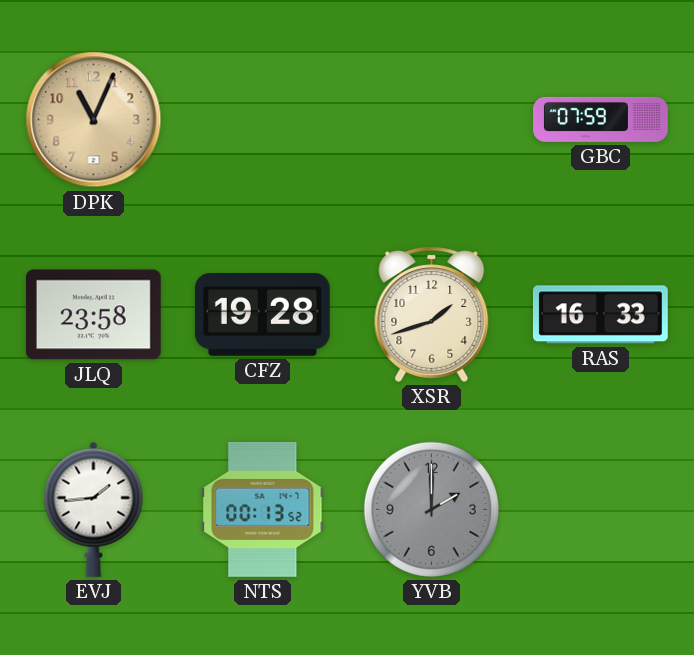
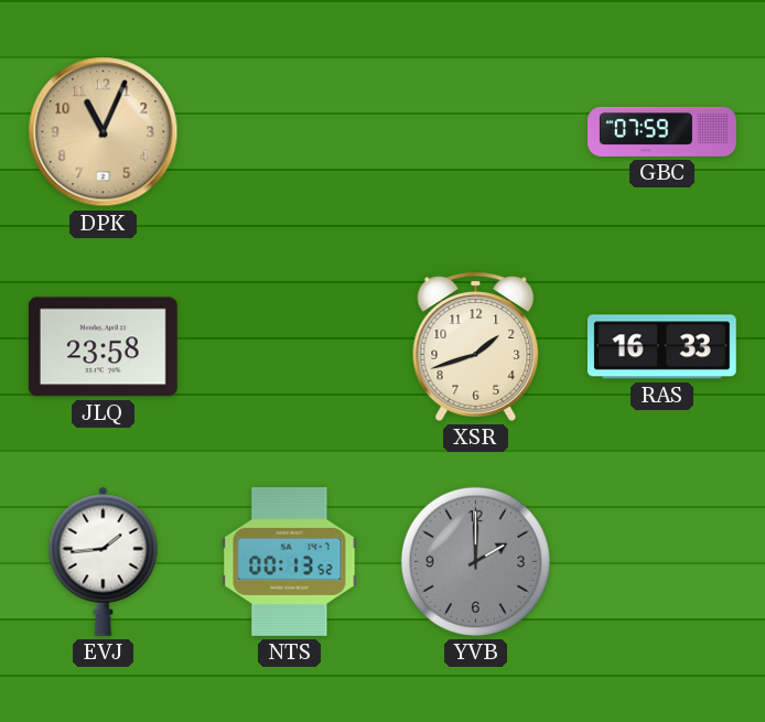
CFZ: 19:28 -> none
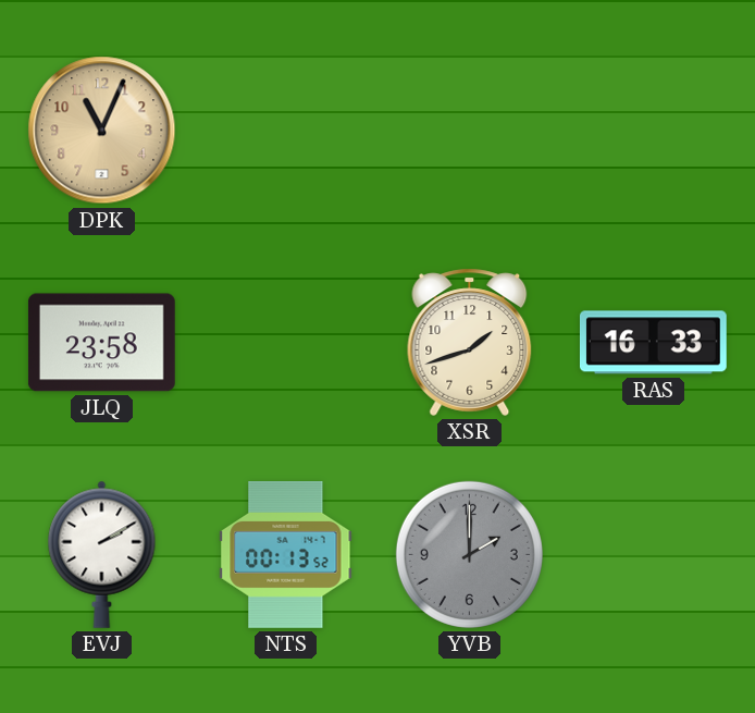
GBC: 07:59 -> none
EVJ: 1:44 -> 2:10
